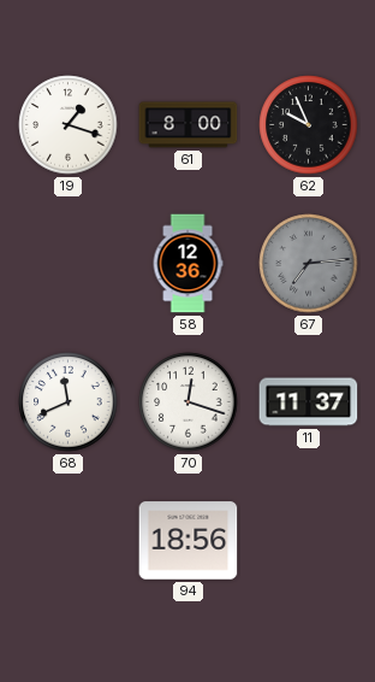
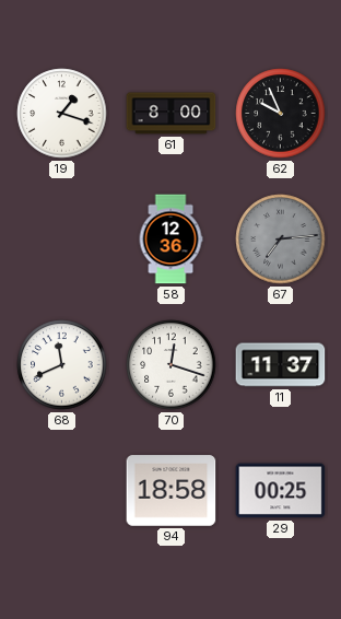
94: 18:56 -> 18:58
29: none -> 00:25
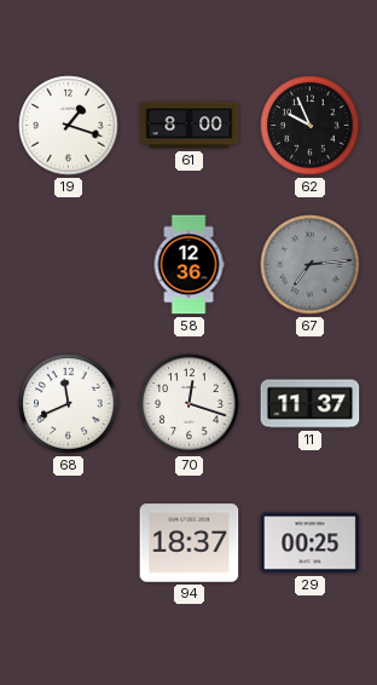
94: 18:58 -> 18:37
